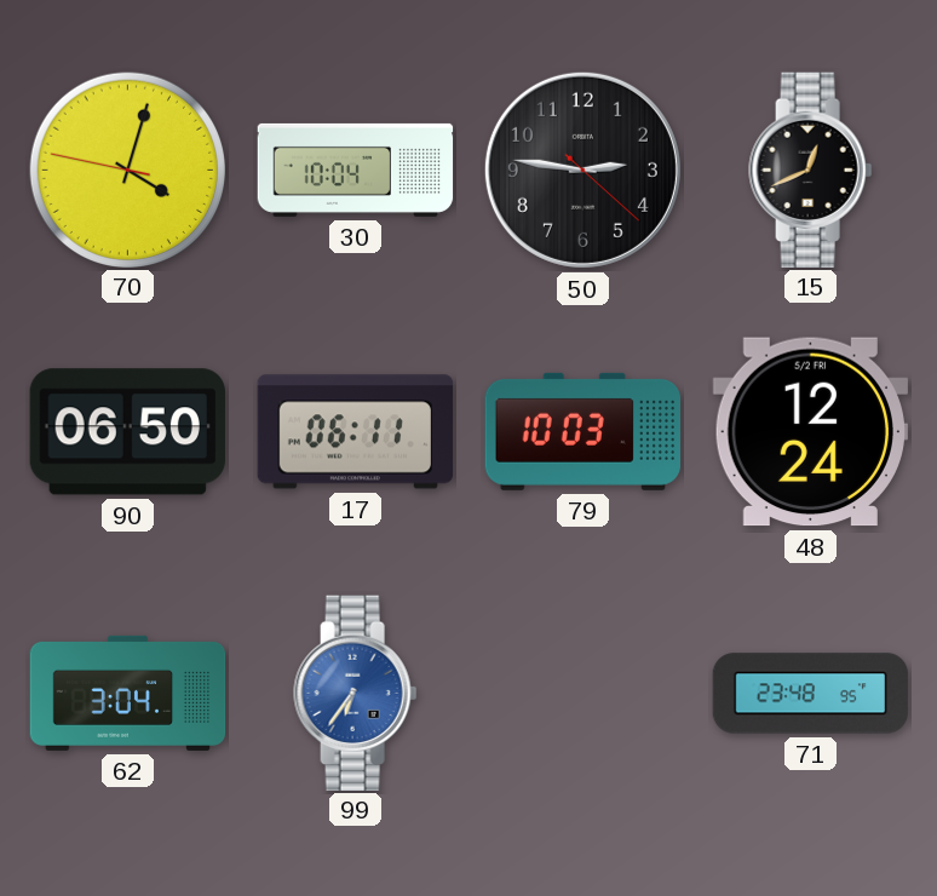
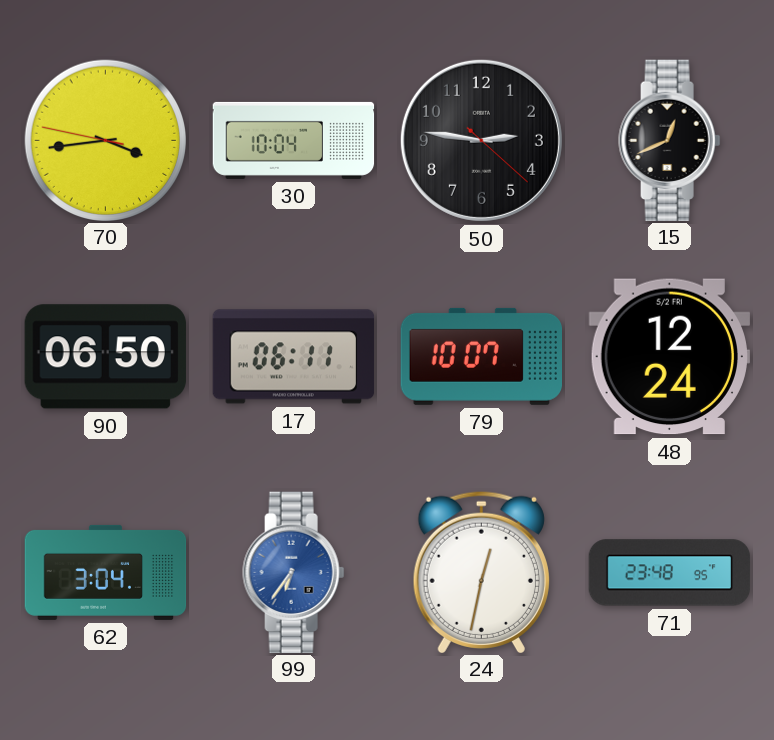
70: 4:02 -> 3:43
79: 10:03 -> 10:07
24: none -> 12:32
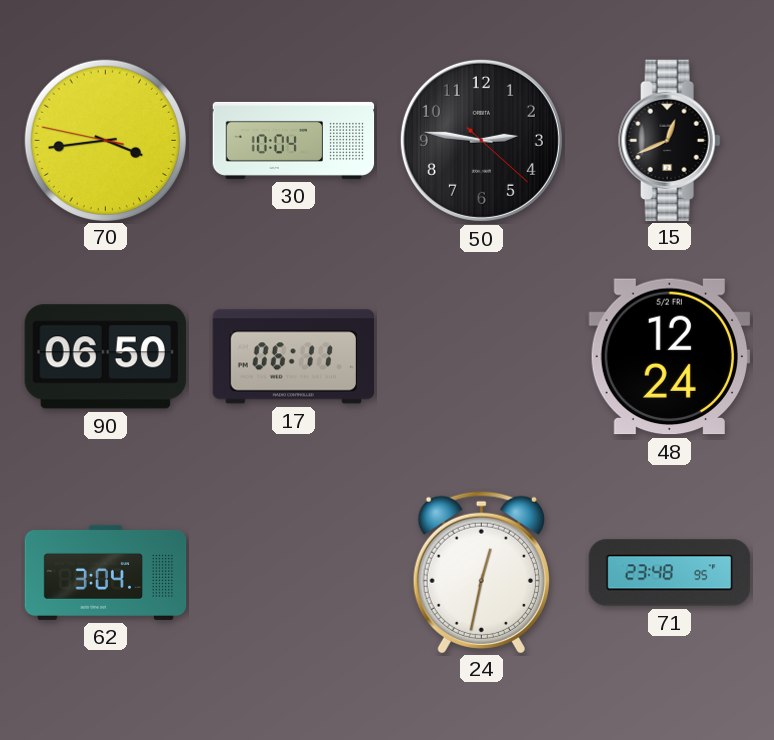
79: 10:07 -> none
99: 6:36 -> none
